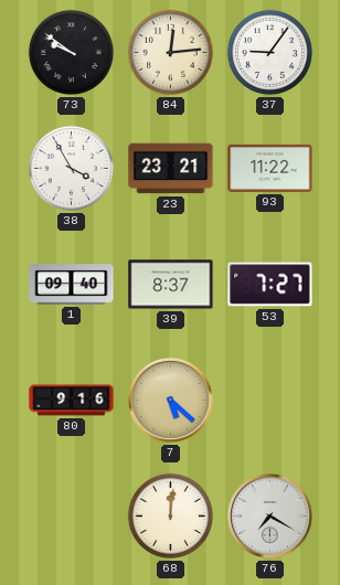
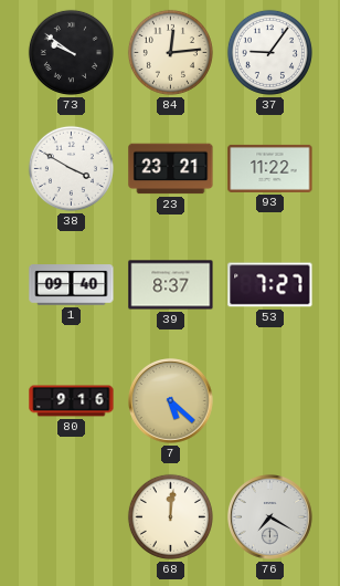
38: 3:55 -> 3:50
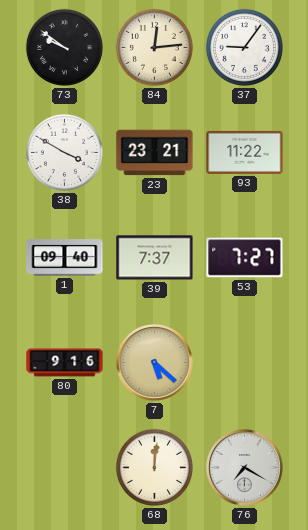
39: 8:37 -> 7:37
